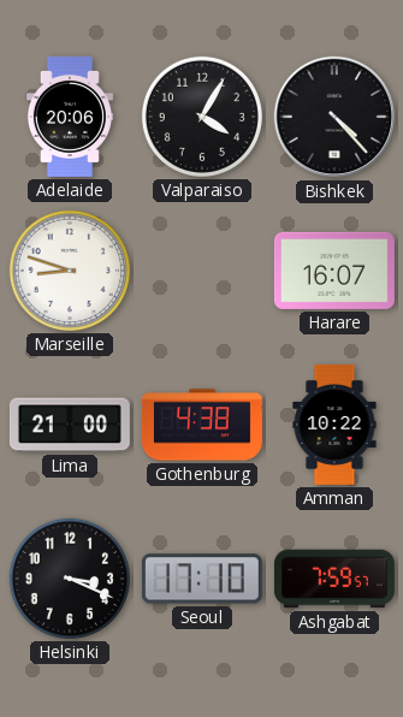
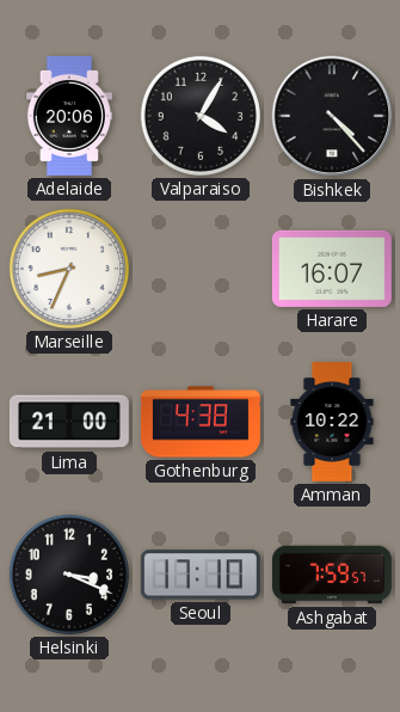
Marseille: 8:48 -> 8:34
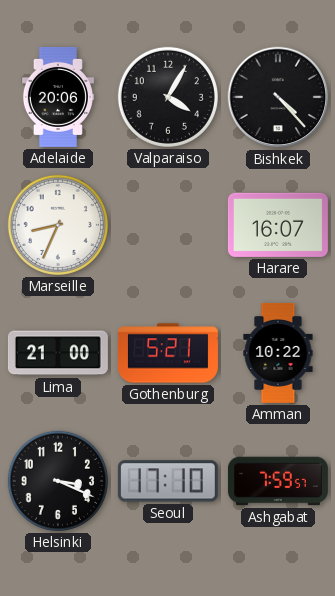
Gothenburg: 4:38 -> 5:21
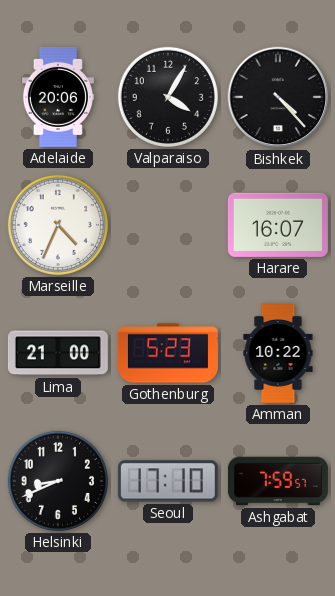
Marseille: 8:34 -> 4:34
Gothenburg: 5:21 -> 5:23
Helsinki: 3:19 -> 8:41
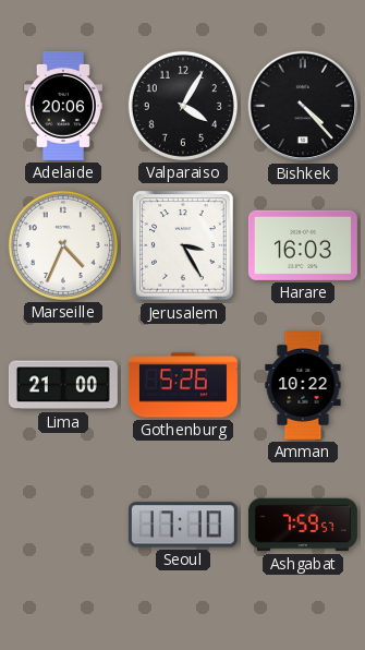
Jerusalem: none -> 3:25
Harare: 16:07 -> 16:03
Gothenburg: 5:23 -> 5:26
Helsinki: 8:41 -> none
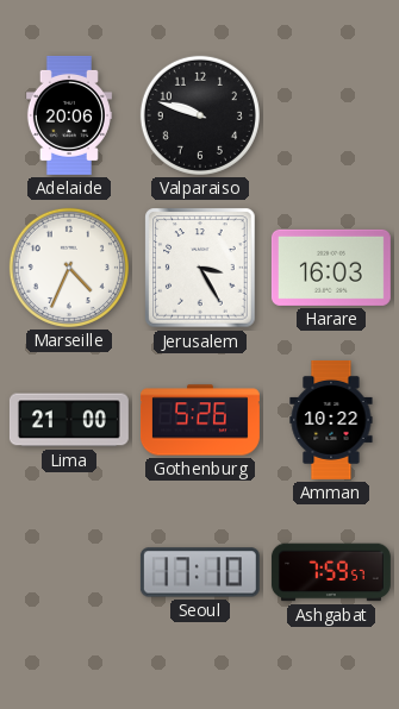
Valparaiso: 4:05 -> 9:48
Bishkek: 4:23 -> none
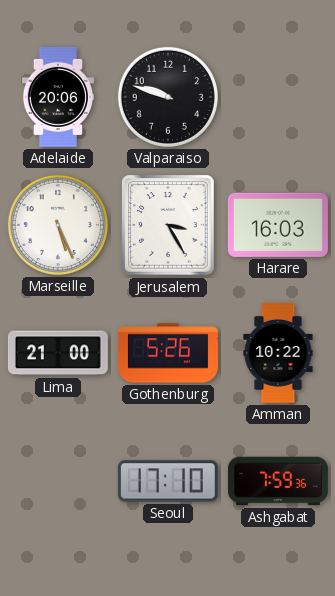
Marseille: 4:34 -> 5:26
Ashgabat: 7:59:57 -> 7:59:36
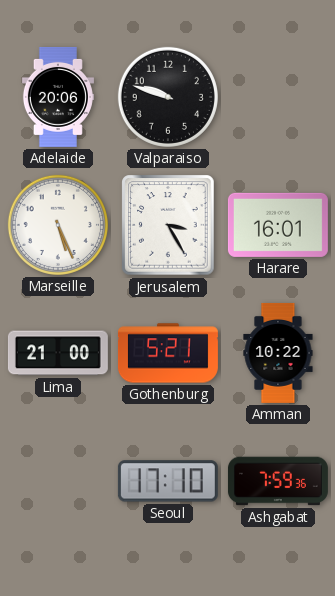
Harare: 16:03 -> 16:01
Gothenburg: 5:26 -> 5:21
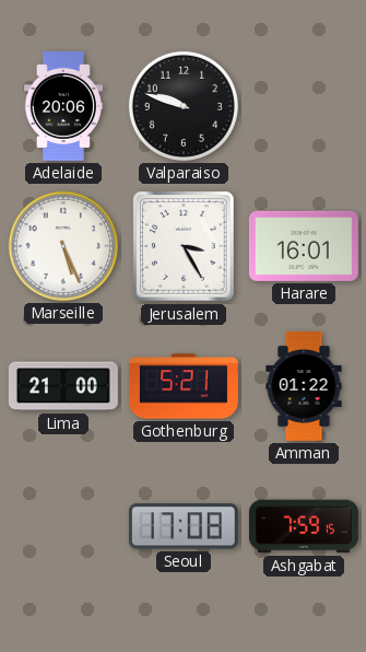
Amman: 10:22 -> 01:22
Seoul: 17:10 -> 17:08
Ashgabat: 7:59:36 -> 7:59:15
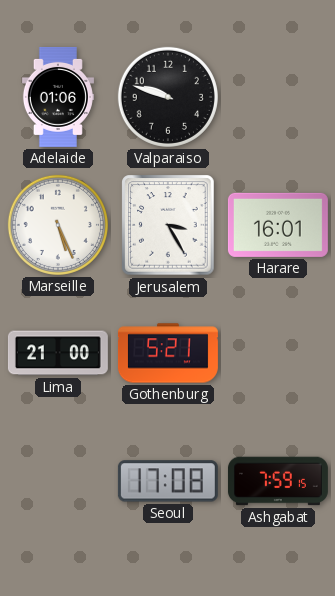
Adelaide: 20:06 -> 01:06
Amman: 01:22 -> none
